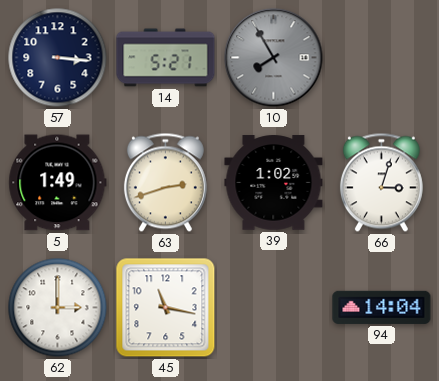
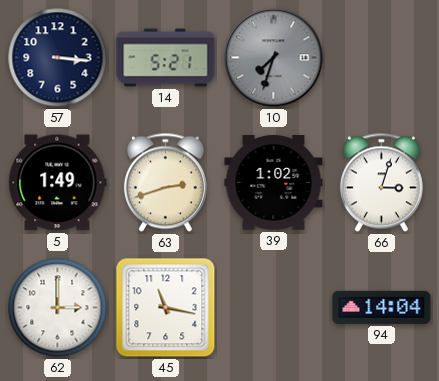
10: 7:55 -> 7:33
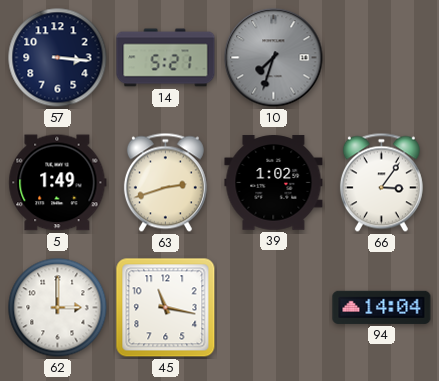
66: 3:03 -> 3:06
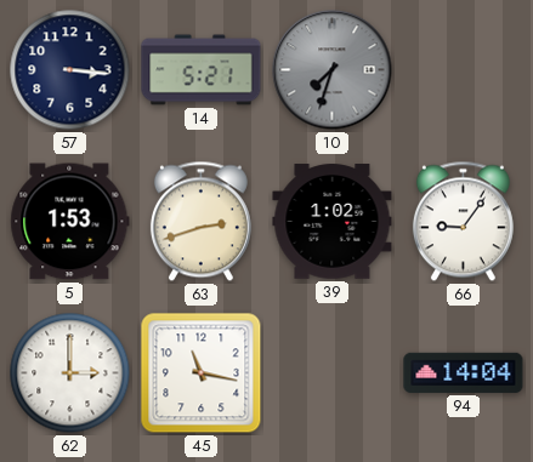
5: 1:49 -> 1:53
66: 3:06 -> 9:06
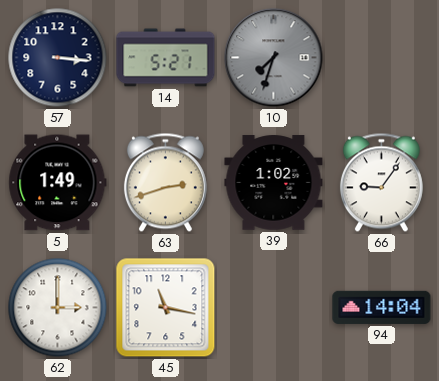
5: 1:53 -> 1:49
